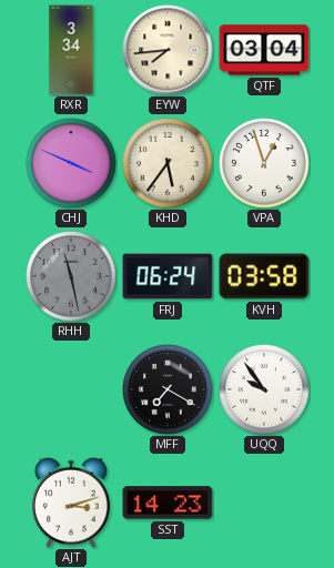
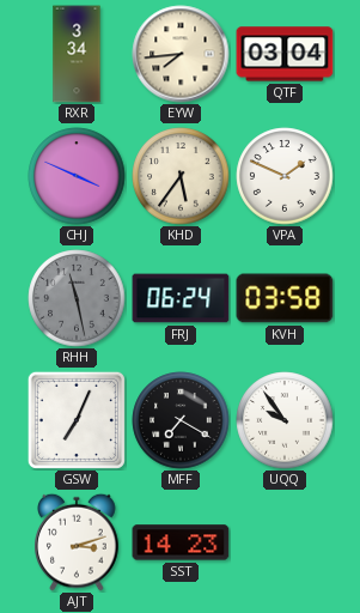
VPA: 12:57 -> 1:49
GSW: none -> 7:04
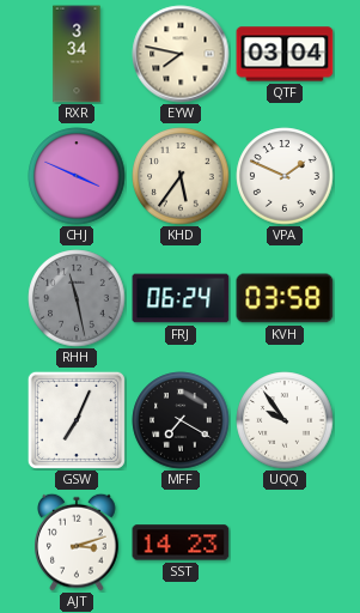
EYW: 7:44 -> 7:47
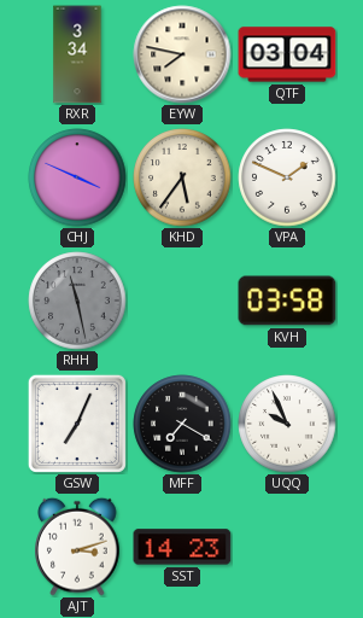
FRJ: 06:24 -> none
UQQ: 9:54 -> 9:56
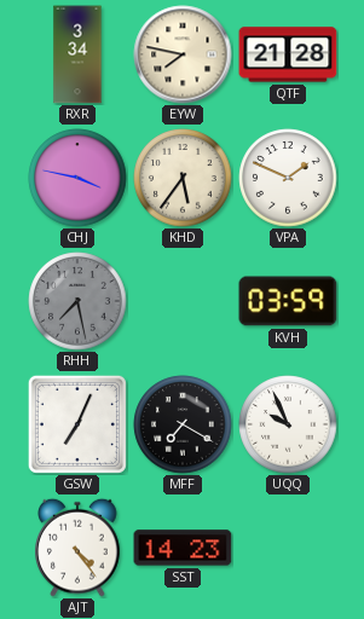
QTF: 03:04 -> 21:28
CHJ: 3:49 -> 3:47
RHH: 11:28 -> 7:28
KVH: 03:58 -> 03:59
AJT: 3:12 -> 4:24
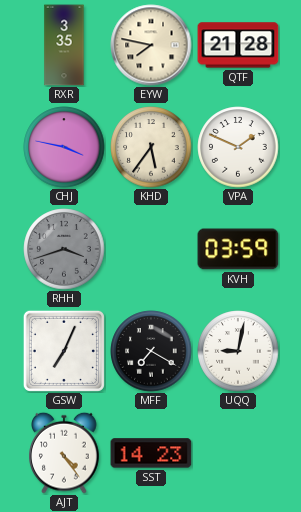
RXR: 3:34 -> 3:35
RHH: 7:28 -> 3:42
UQQ: 9:56 -> 9:02
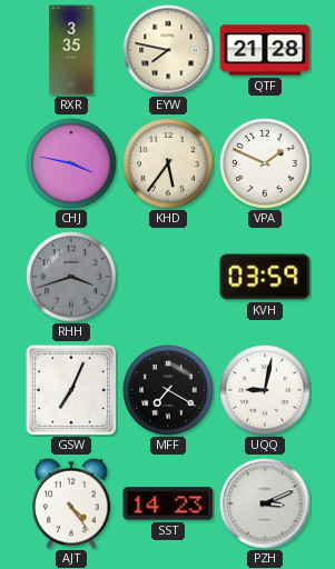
PZH: none -> 3:11
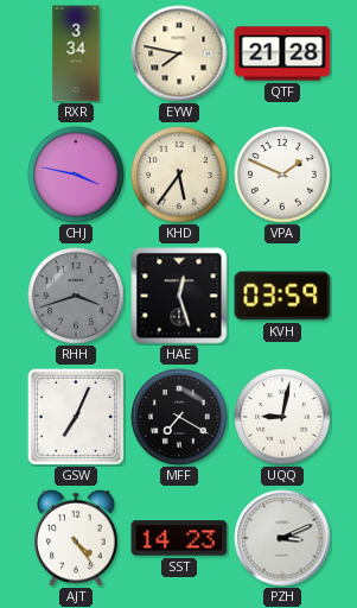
RXR: 3:35 -> 3:34
HAE: none -> 12:27
